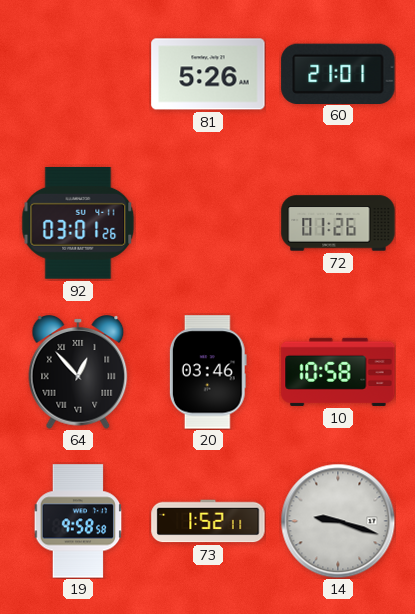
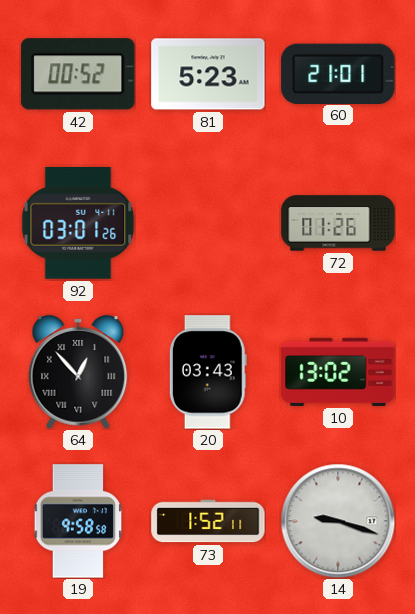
42: none -> 00:52
81: 5:26 -> 5:23
20: 03:46 -> 03:43
10: 10:58 -> 13:02
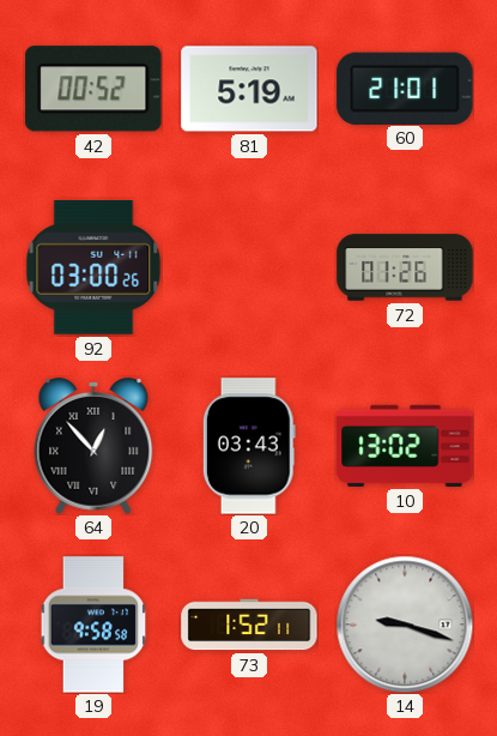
81: 5:23 -> 5:19
92: 03:01 -> 03:00
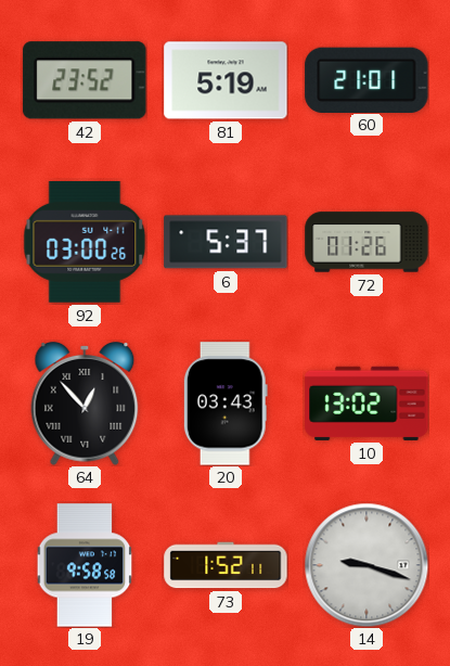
42: 00:52 -> 23:52
6: none -> 5:37
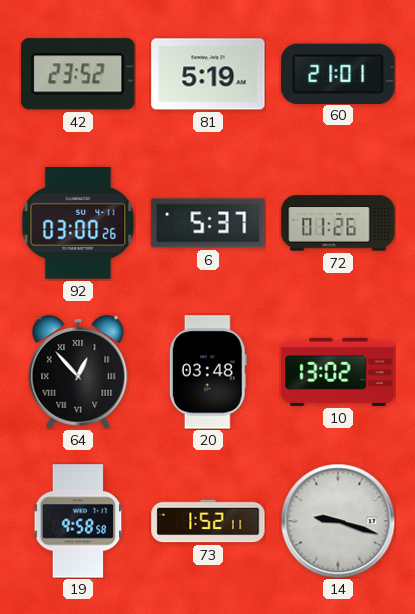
20: 03:43 -> 03:48
